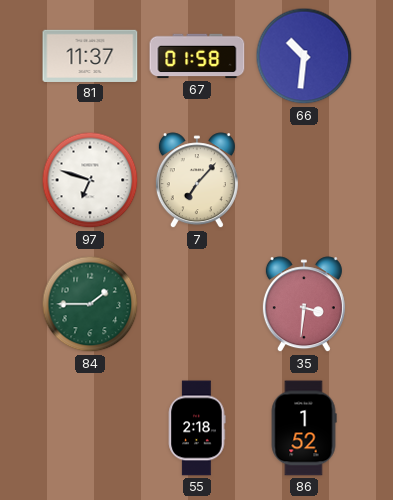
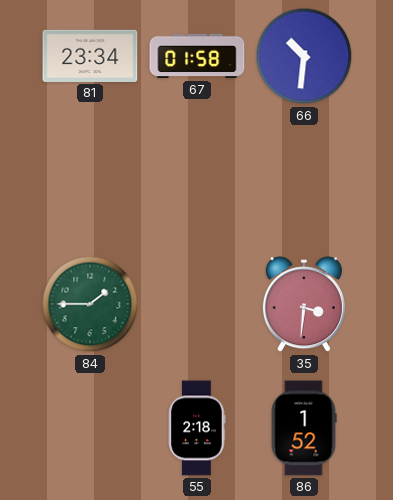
81: 11:37 -> 23:34
97: 6:48 -> none
7: 7:07 -> none
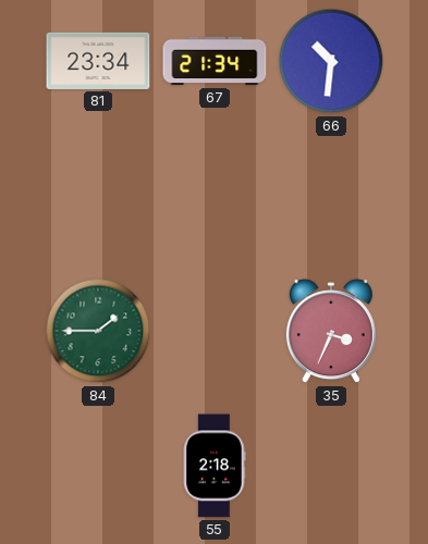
67: 01:58 -> 21:34
35: 3:31 -> 3:34
86: 1:52 -> none
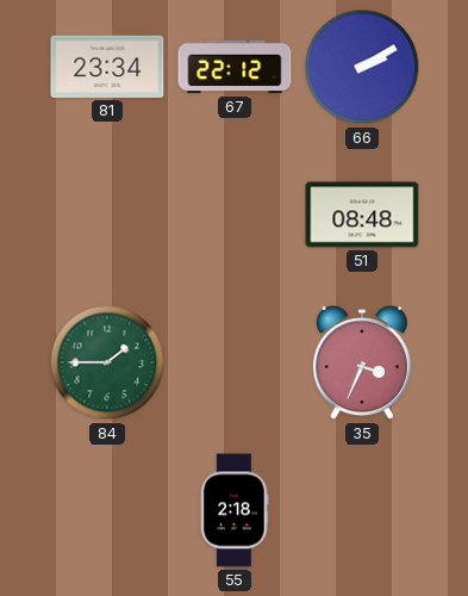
67: 21:34 -> 22:12
66: 10:31 -> 2:10
51: none -> 08:48
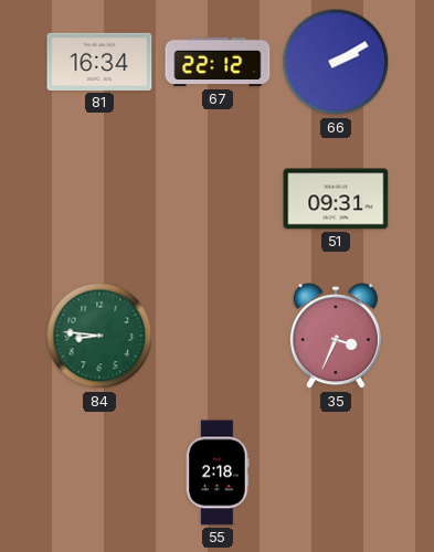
81: 23:34 -> 16:34
51: 08:48 -> 09:31
84: 1:45 -> 8:46
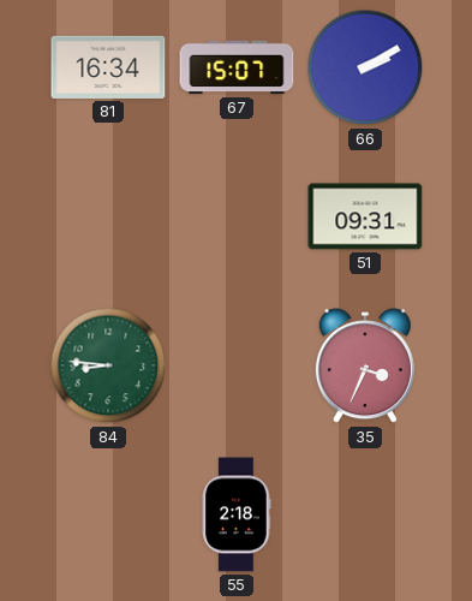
67: 22:12 -> 15:07
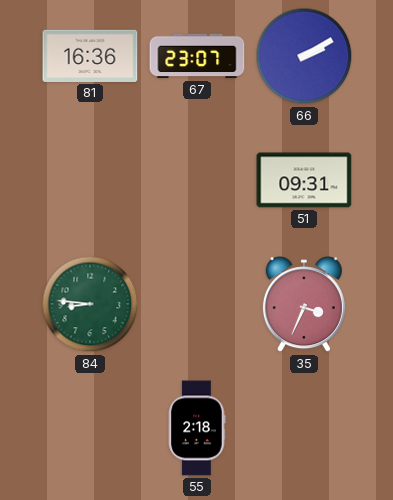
81: 16:34 -> 16:36
67: 15:07 -> 23:07
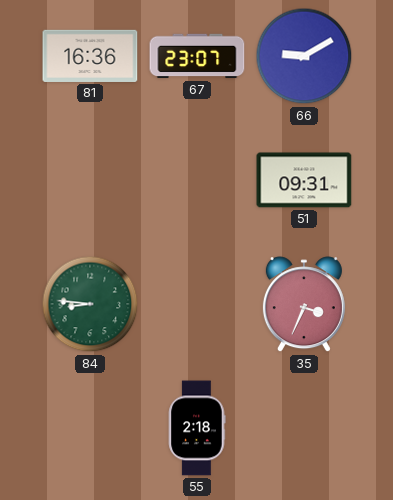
66: 2:10 -> 9:10
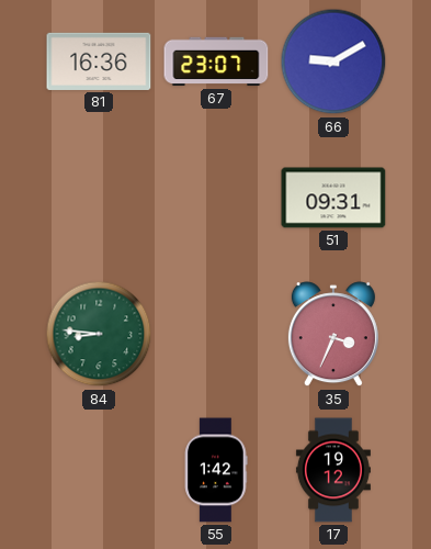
55: 2:18 -> 1:42
17: none -> 19:12
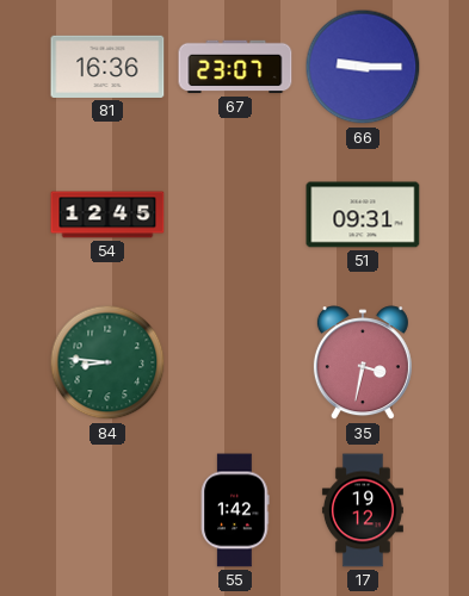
66: 9:10 -> 9:15
54: none -> 12:45
35: 3:34 -> 3:32
